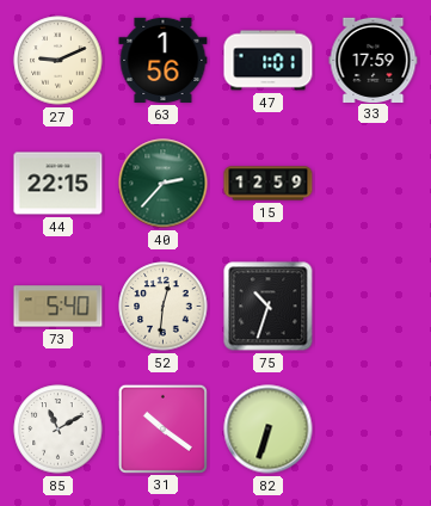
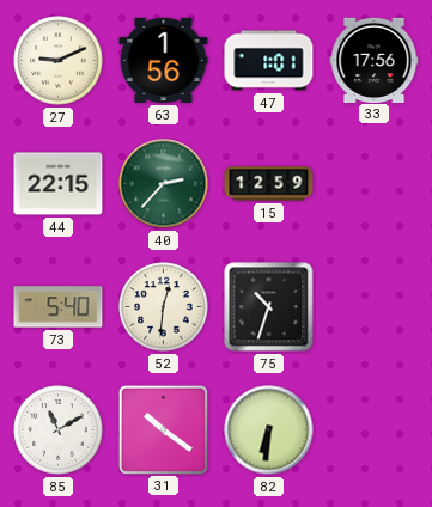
33: 17:59 -> 17:56
82: 6:33 -> 6:31
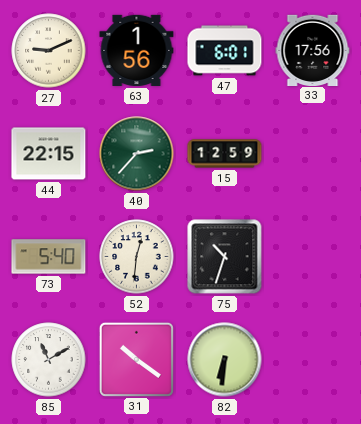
47: 1:01 -> 6:01
